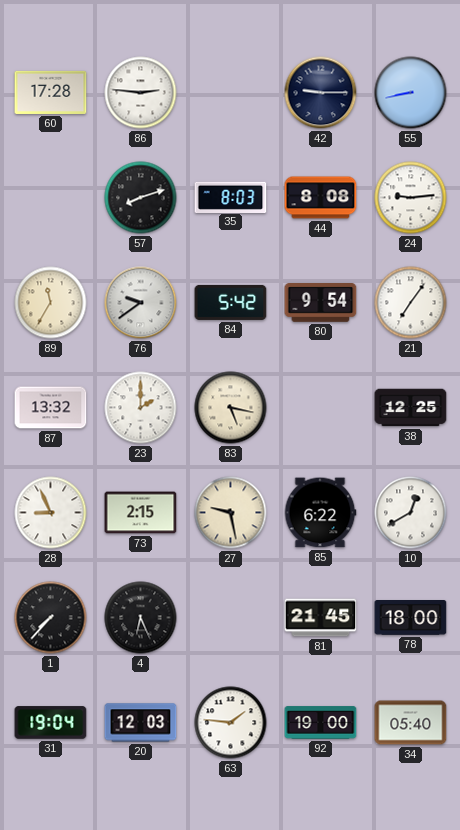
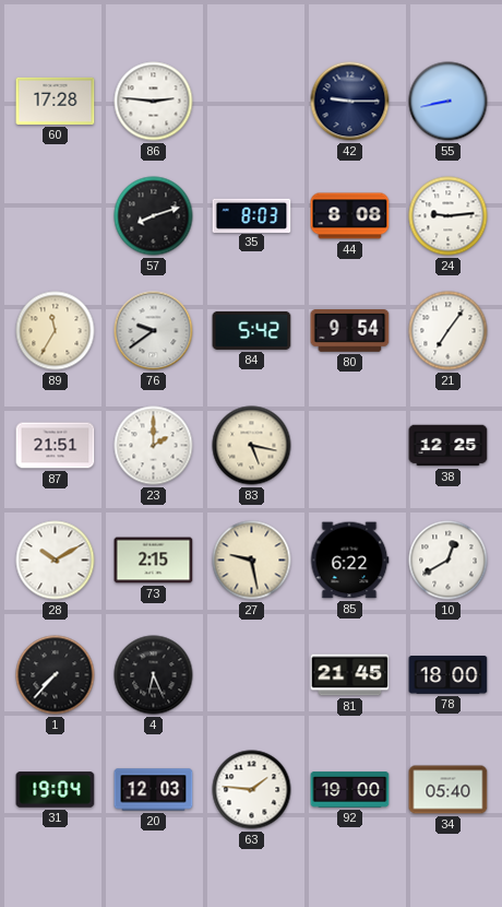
87: 13:32 -> 21:51
28: 8:56 -> 10:10
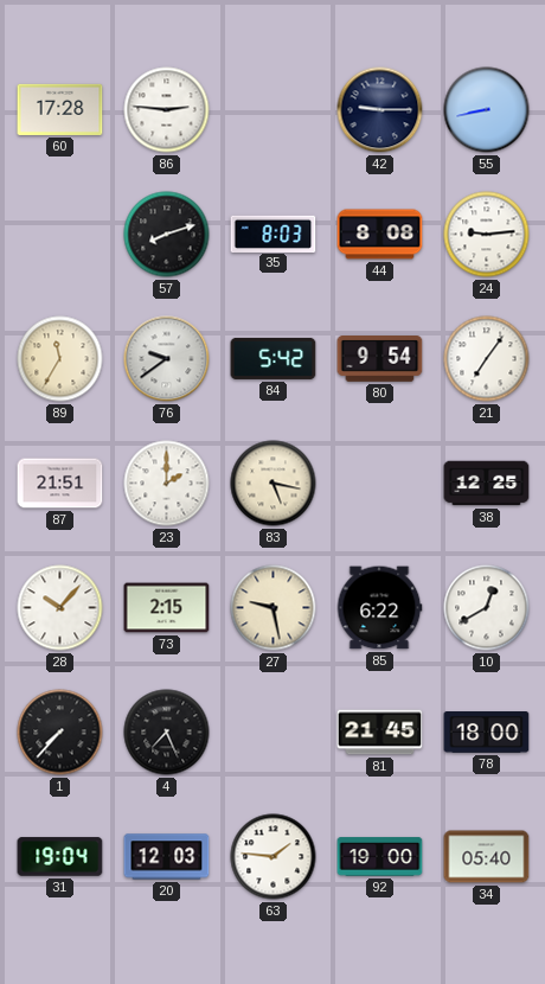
28: 10:10 -> 10:07
4: 6:26 -> 7:26
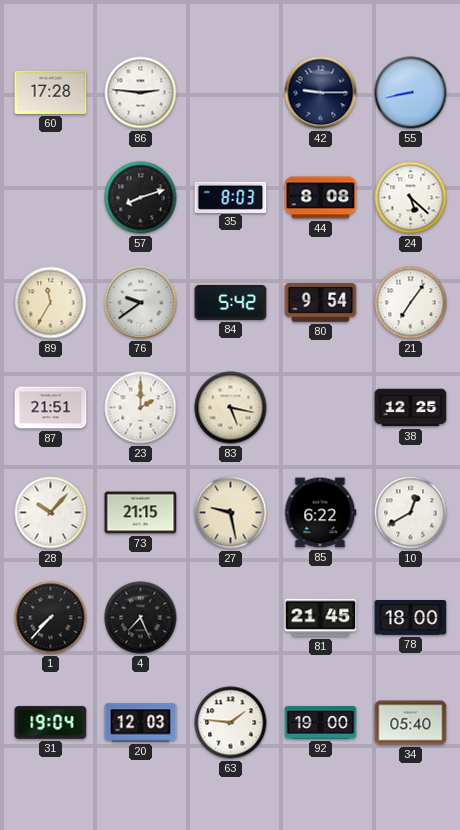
24: 9:14 -> 5:22
73: 2:15 -> 21:15
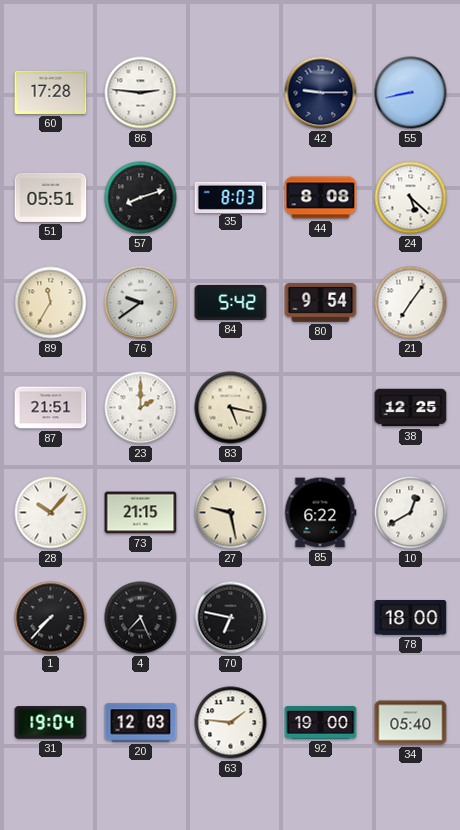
51: none -> 05:51
70: none -> 6:47
81: 21:45 -> none
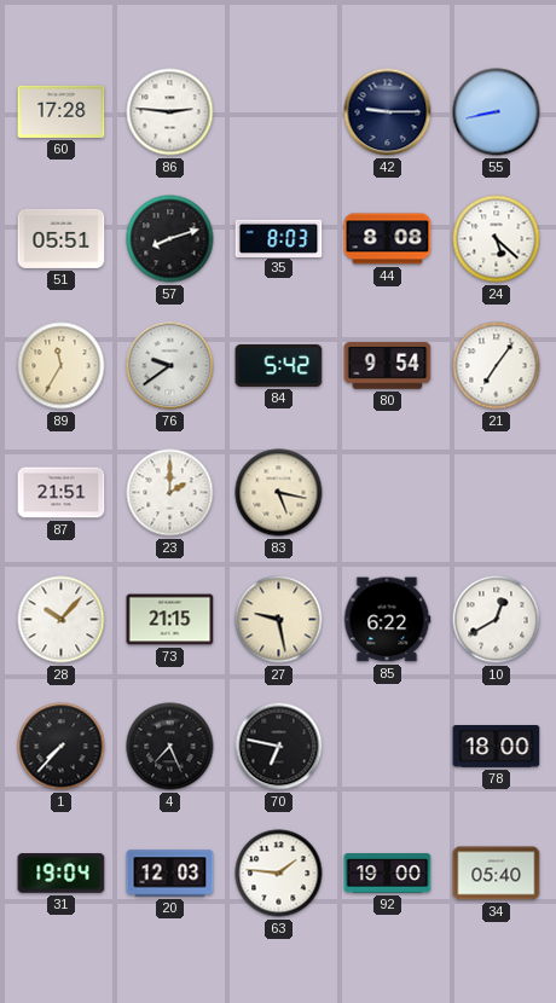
38: 12:25 -> none
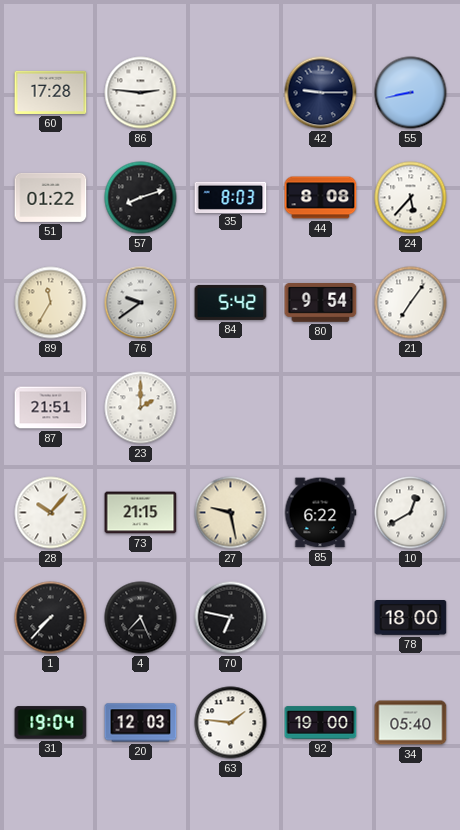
51: 05:51 -> 01:22
24: 5:22 -> 5:37
83: 5:17 -> none
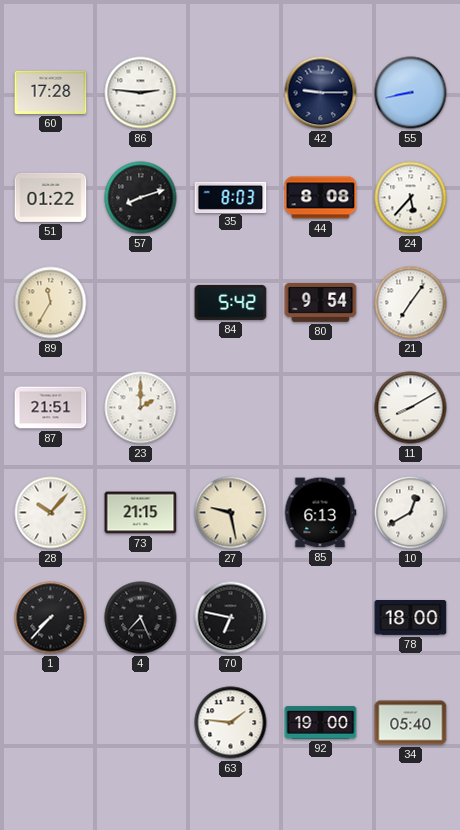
76: 9:39 -> none
11: none -> 8:10
85: 6:22 -> 6:13
31: 19:04 -> none
20: 12:03 -> none
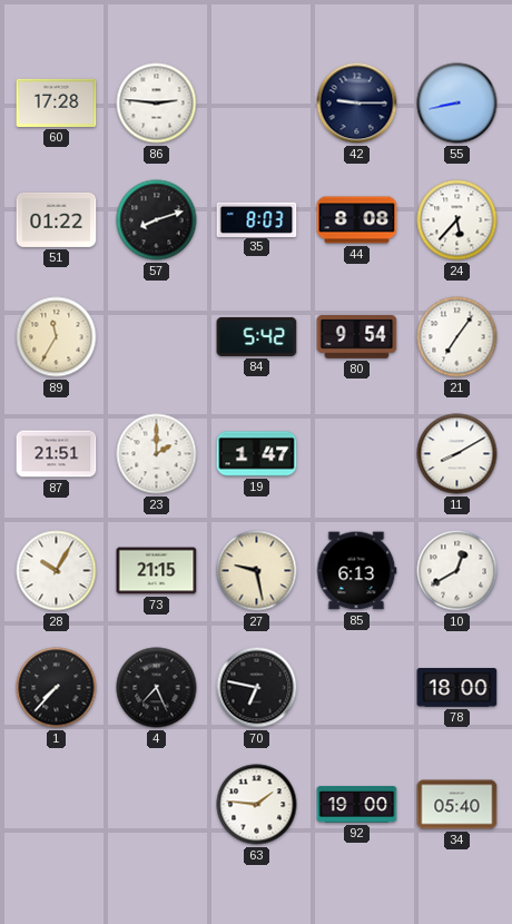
19: none -> 1:47
28: 10:07 -> 10:05
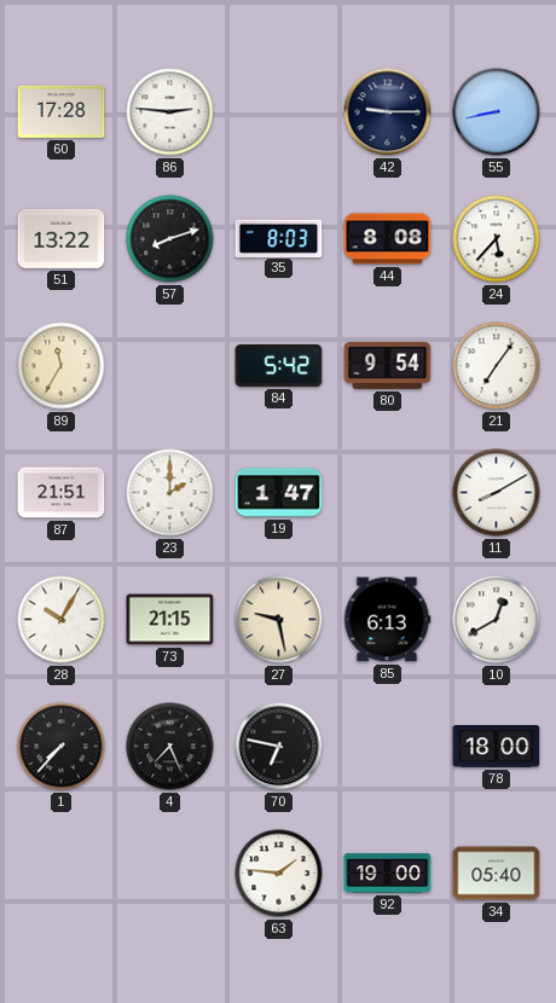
51: 01:22 -> 13:22
